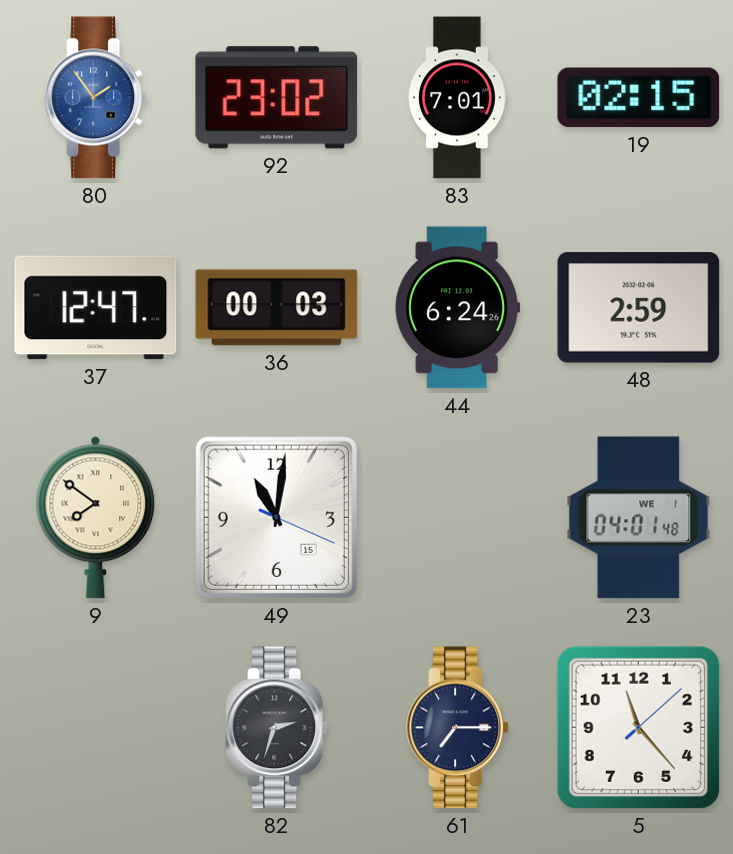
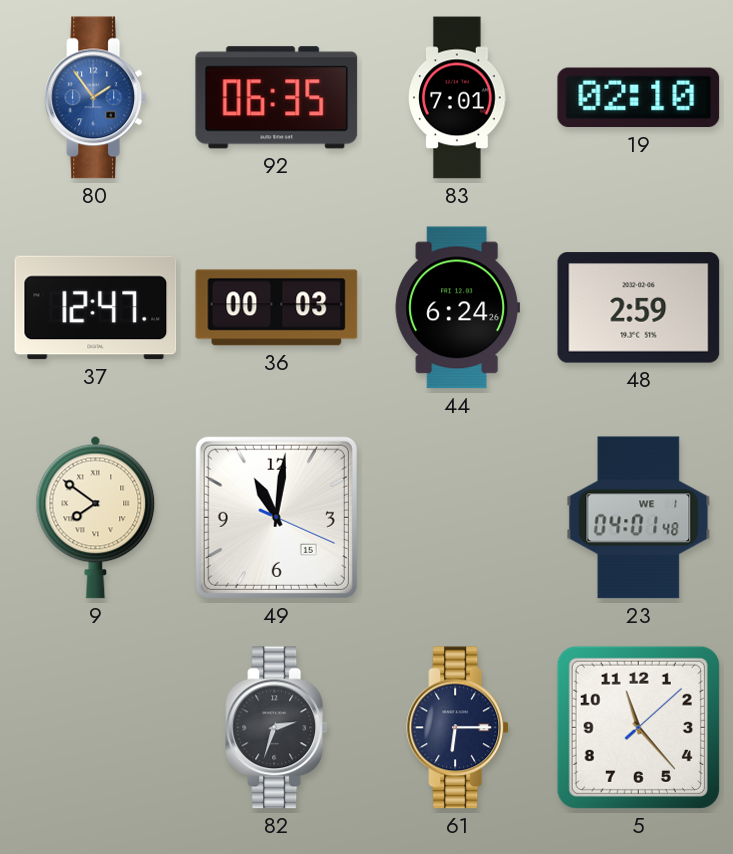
92: 23:02 -> 06:35
19: 02:15 -> 02:10
61: 7:15 -> 6:15
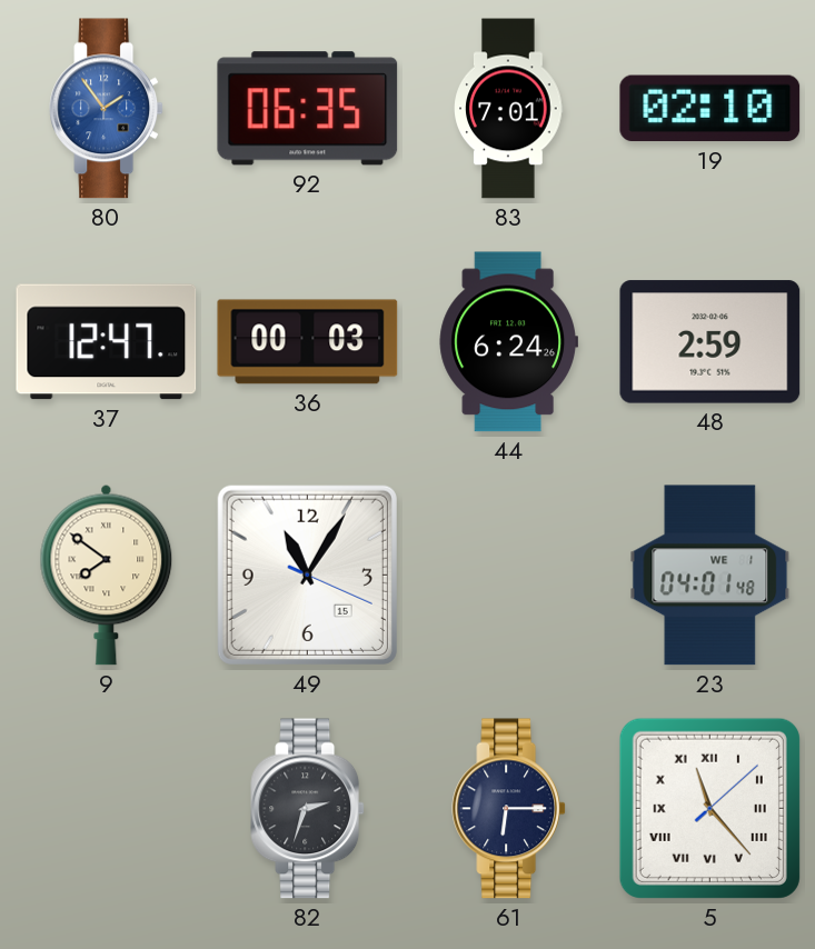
49: 11:01 -> 11:05
5 numerals: Arabic -> Roman
